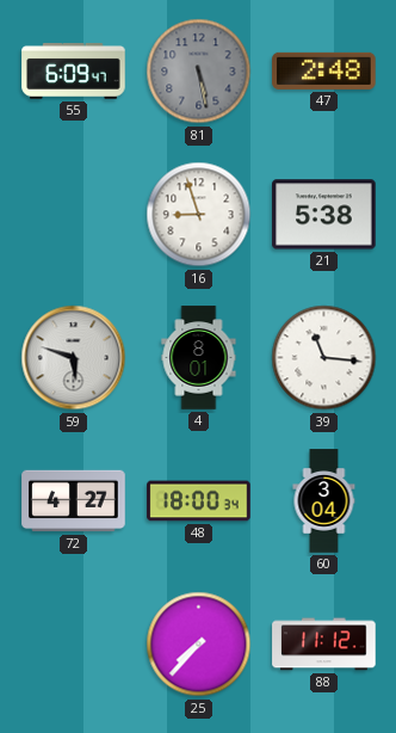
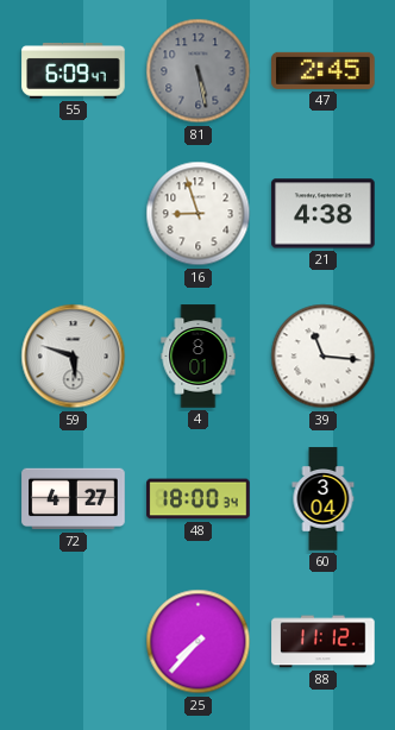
47: 2:48 -> 2:45
21: 5:38 -> 4:38
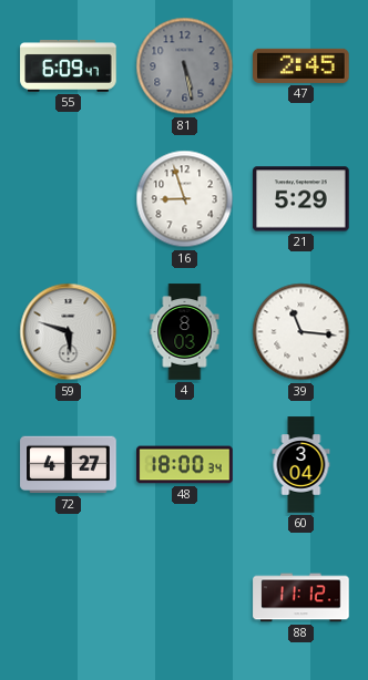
21: 4:38 -> 5:29
4: 8:01 -> 8:03
25: 7:37 -> none
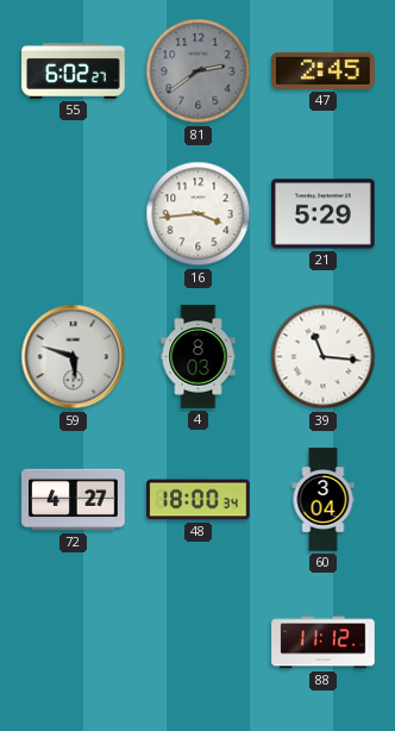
55: 6:09 -> 6:02
81: 5:28 -> 2:39
16: 8:57 -> 3:44
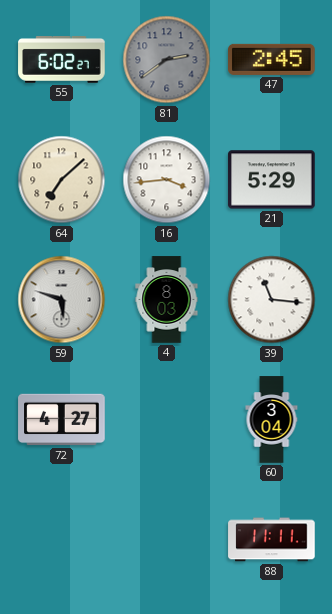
64: none -> 7:08
48: 18:00 -> none
88: 11:12 -> 11:11
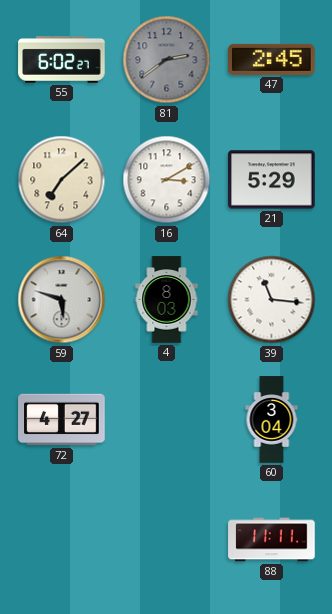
16: 3:44 -> 3:10
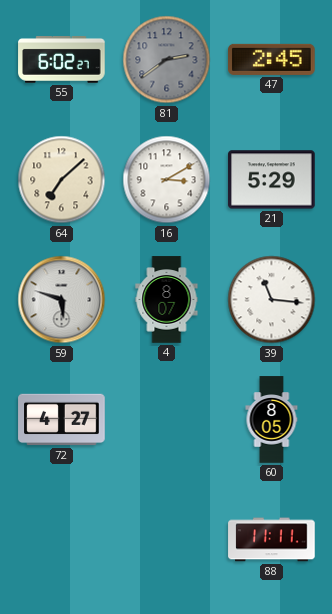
4: 8:03 -> 8:07
60: 3:04 -> 8:05
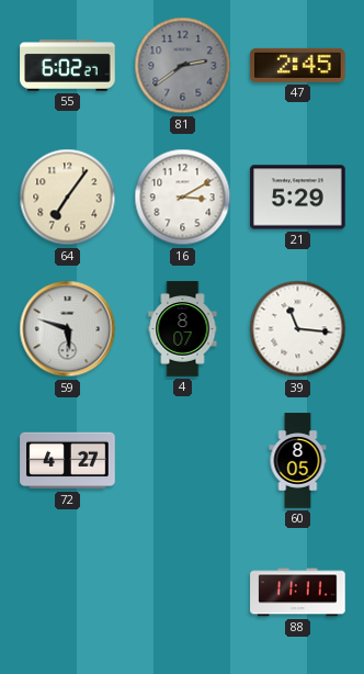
64: 7:08 -> 7:06
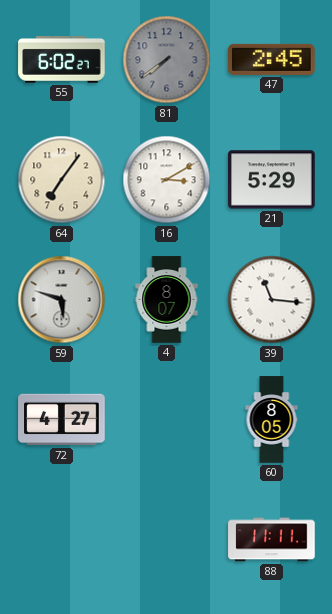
81: 2:39 -> 7:39
